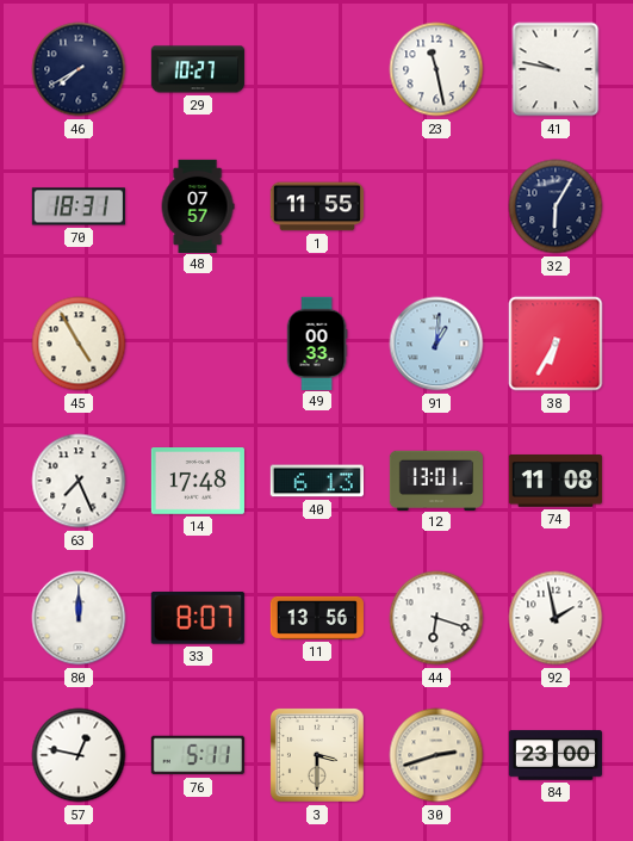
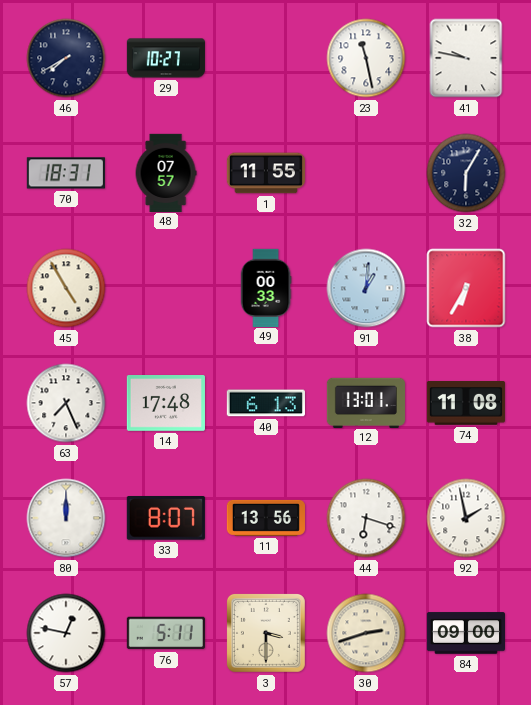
84: 23:00 -> 09:00
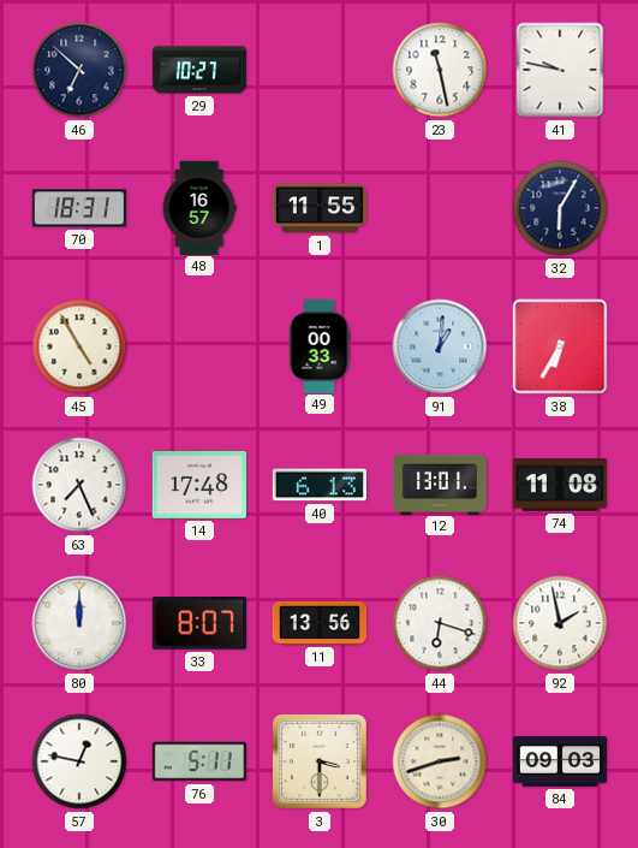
46: 7:40 -> 6:52
48: 07:57 -> 16:57
84: 09:00 -> 09:03
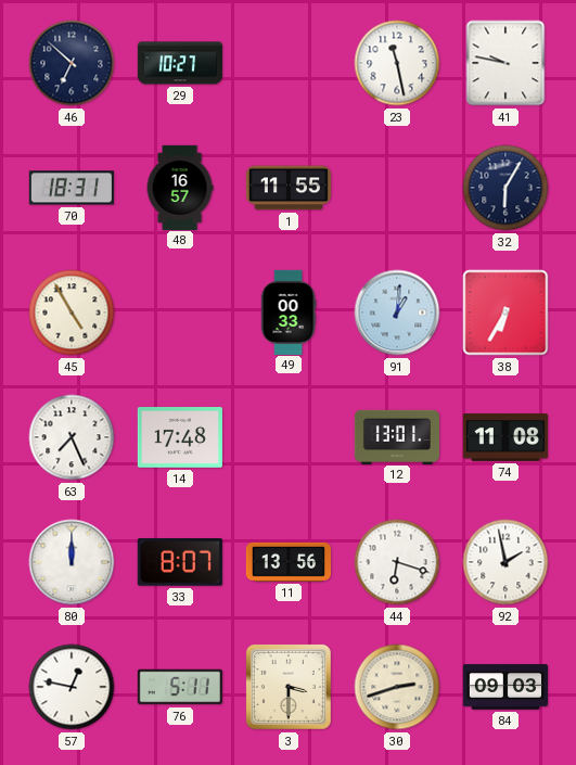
40: 6:13 -> none
